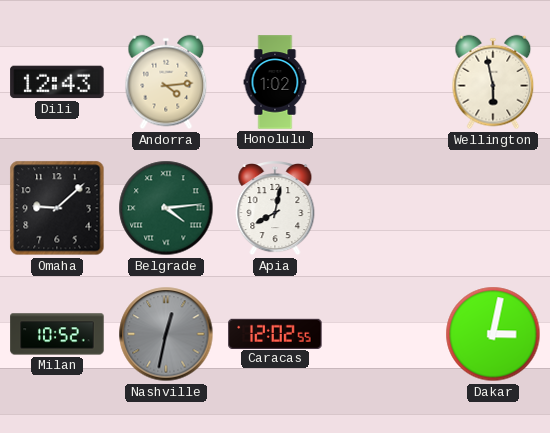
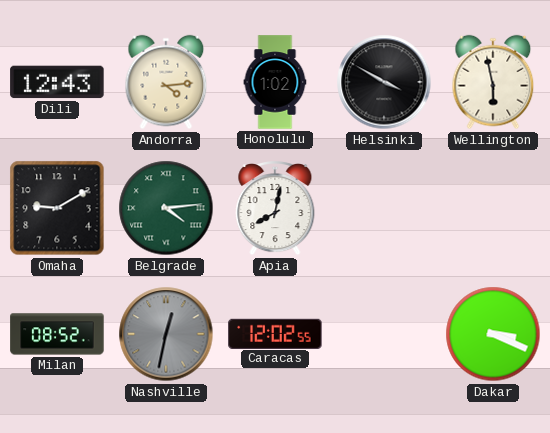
Helsinki: none -> 3:50
Omaha: 9:08 -> 9:10
Milan: 10:52 -> 08:52
Dakar: 3:02 -> 3:19
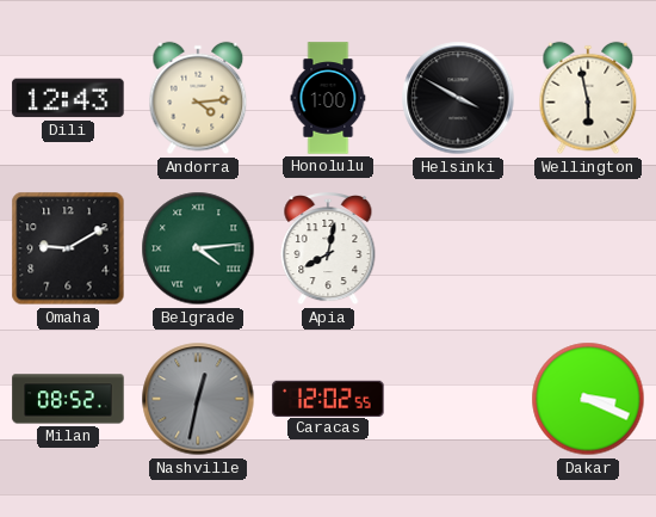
Honolulu: 1:02 -> 1:00
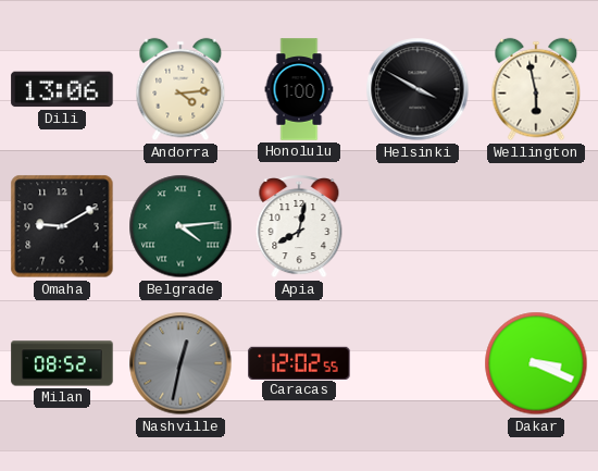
Dili: 12:43 -> 13:06
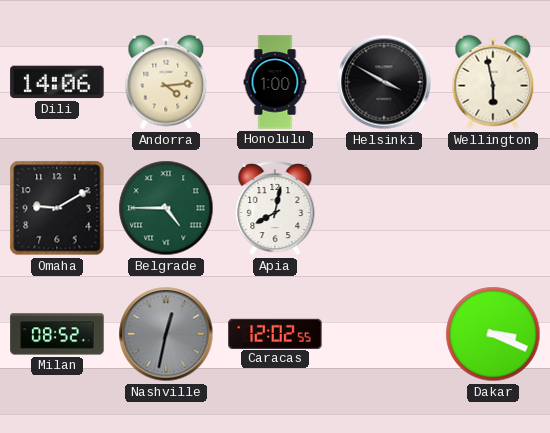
Dili: 13:06 -> 14:06
Belgrade: 4:14 -> 4:45
